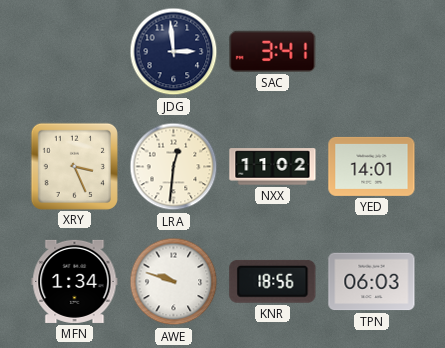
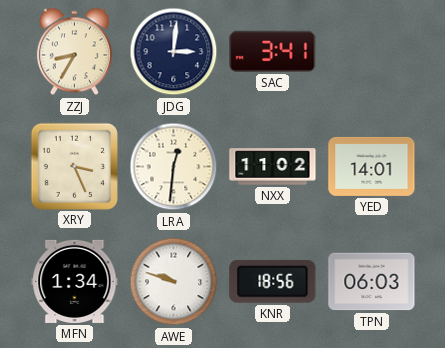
ZZJ: none -> 8:35
JDG: 2:59 -> 3:01
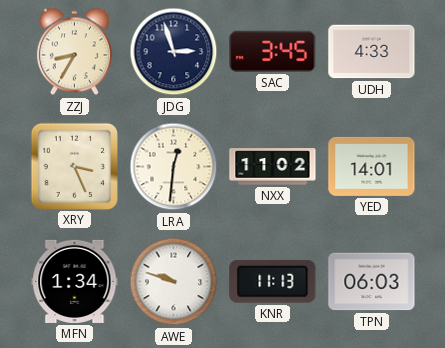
JDG: 3:01 -> 2:57
SAC: 3:41 -> 3:45
UDH: none -> 4:33
KNR: 18:56 -> 11:13
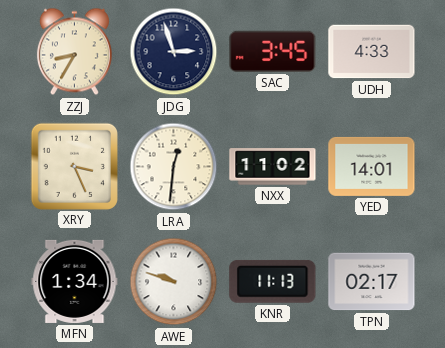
TPN: 06:03 -> 02:17
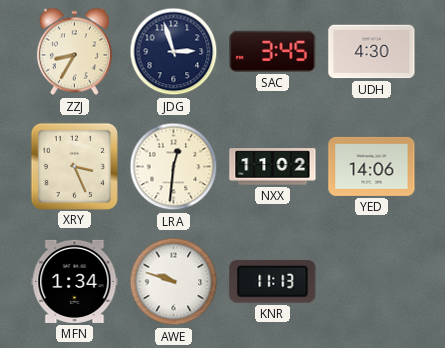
UDH: 4:33 -> 4:30
YED: 14:01 -> 14:06
TPN: 02:17 -> none
